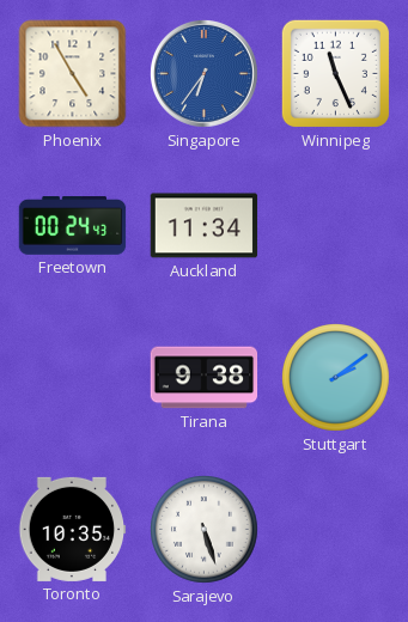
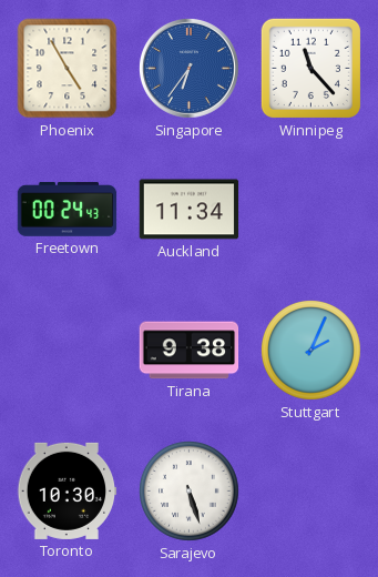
Winnipeg: 11:26 -> 11:23
Stuttgart: 2:09 -> 2:04
Toronto: 10:35 -> 10:30
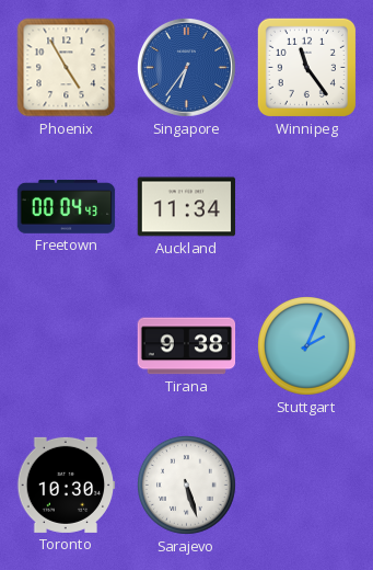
Winnipeg: 11:23 -> 11:24
Freetown: 00:24 -> 00:04
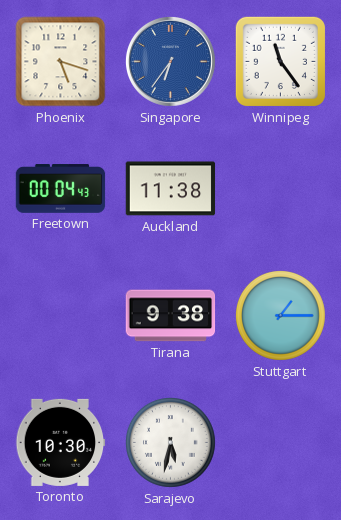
Phoenix: 4:55 -> 5:18
Auckland: 11:34 -> 11:38
Stuttgart: 2:04 -> 1:15
Sarajevo: 5:27 -> 5:32
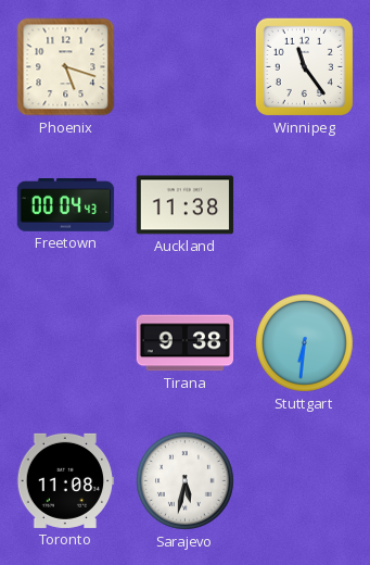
Singapore: 6:36 -> none
Stuttgart: 1:15 -> 6:31
Toronto: 10:30 -> 11:08
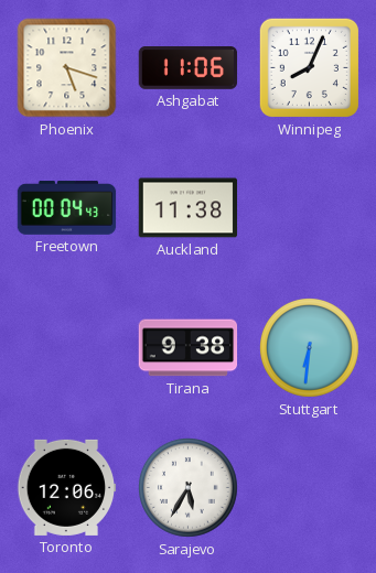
Ashgabat: none -> 11:06
Winnipeg: 11:24 -> 8:04
Toronto: 11:08 -> 12:06
Sarajevo: 5:32 -> 5:35
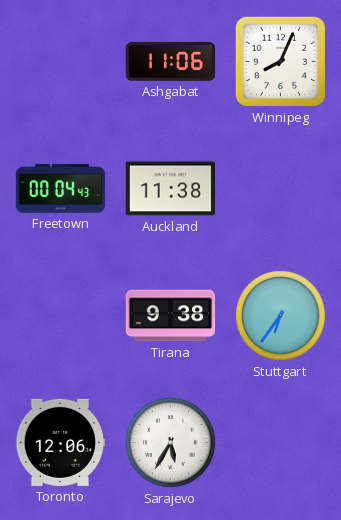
Phoenix: 5:18 -> none
Stuttgart: 6:31 -> 6:36
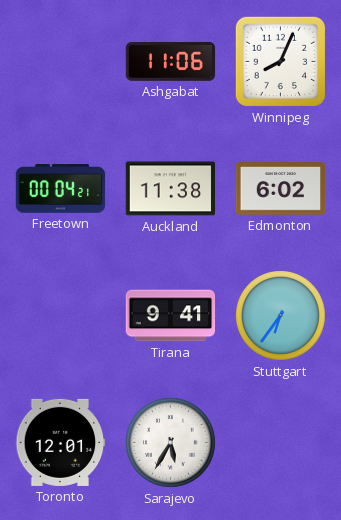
Freetown: 00:04:43 -> 00:04:21
Edmonton: none -> 6:02
Tirana: 9:38 -> 9:41
Toronto: 12:06 -> 12:01
